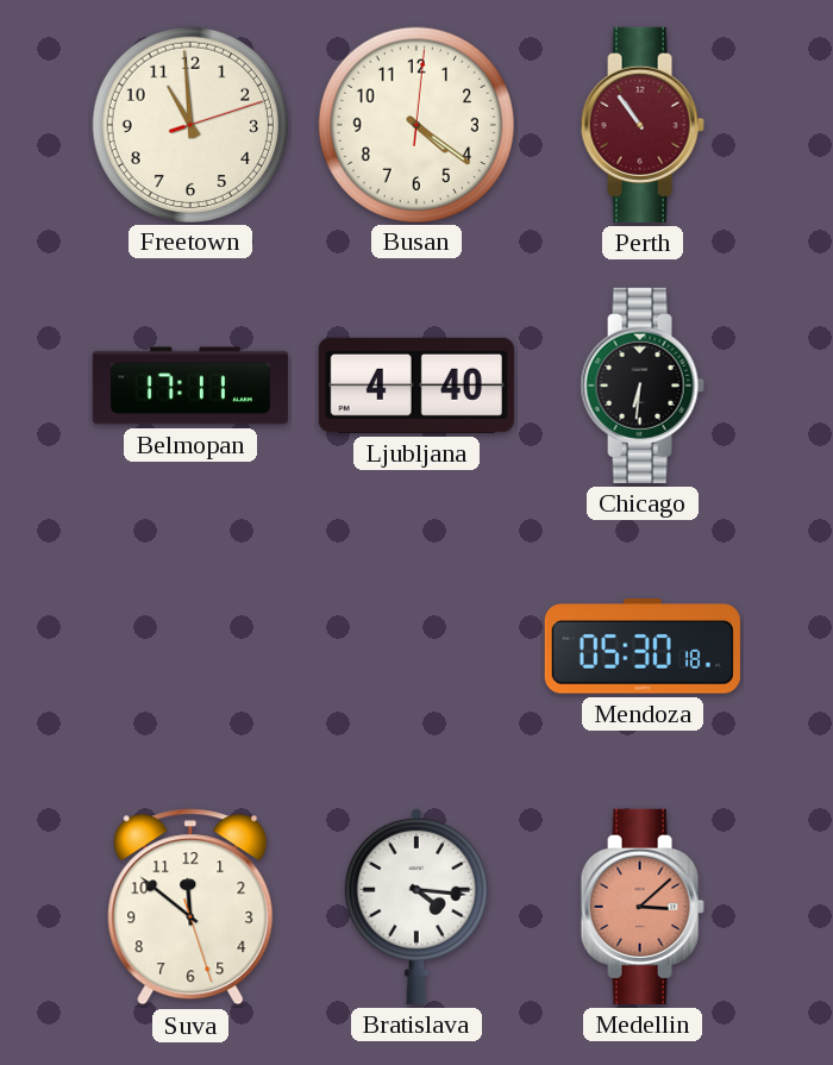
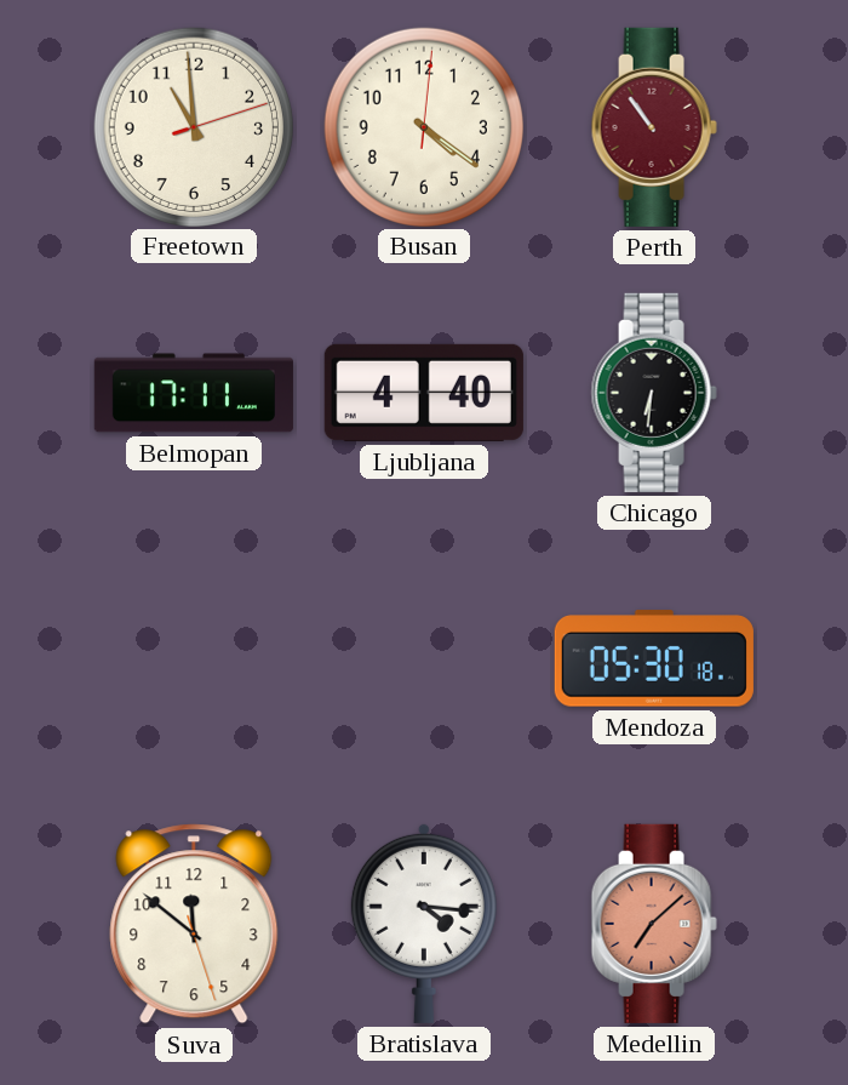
Medellin: 3:08 -> 7:08
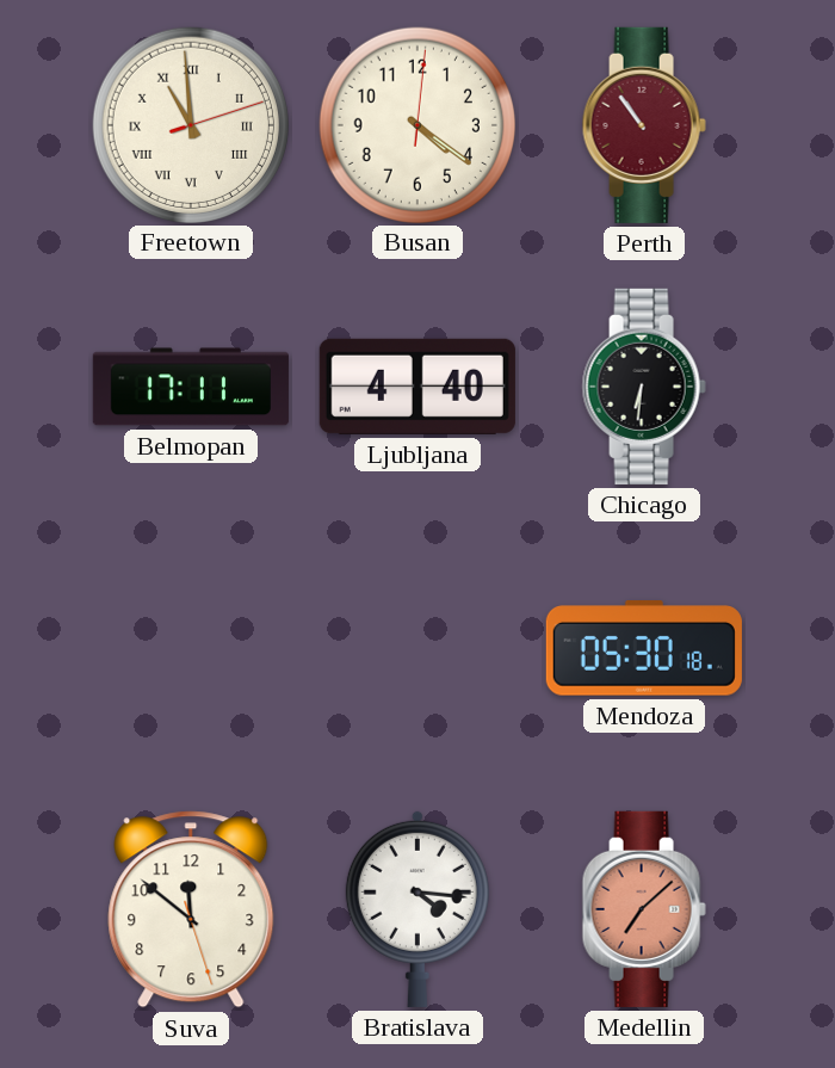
Freetown numerals: Arabic -> Roman
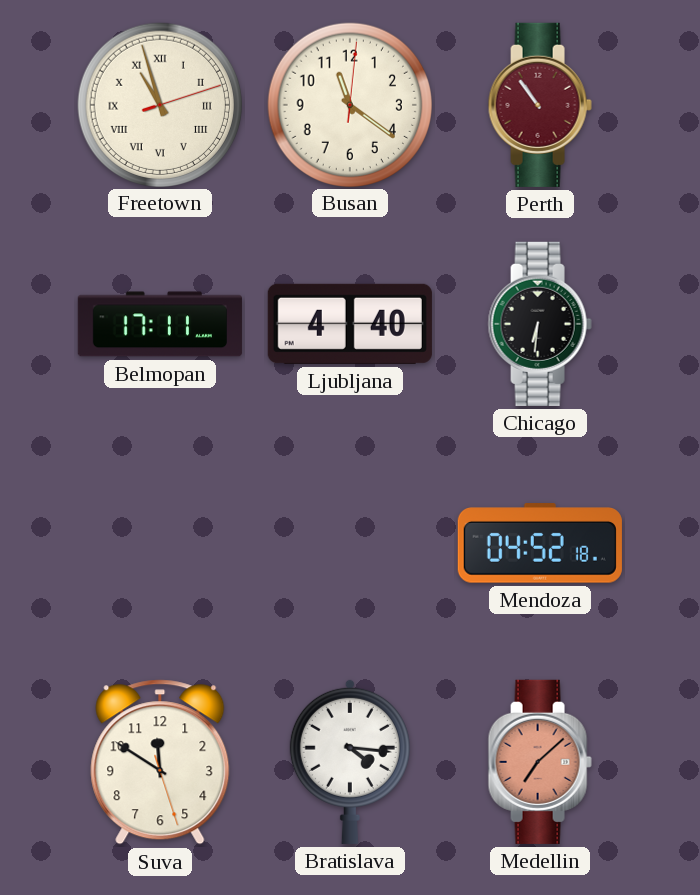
Freetown: 10:59 -> 10:57
Busan: 4:21 -> 11:21
Mendoza: 05:30 -> 04:52
Suva: 11:51 -> 11:50
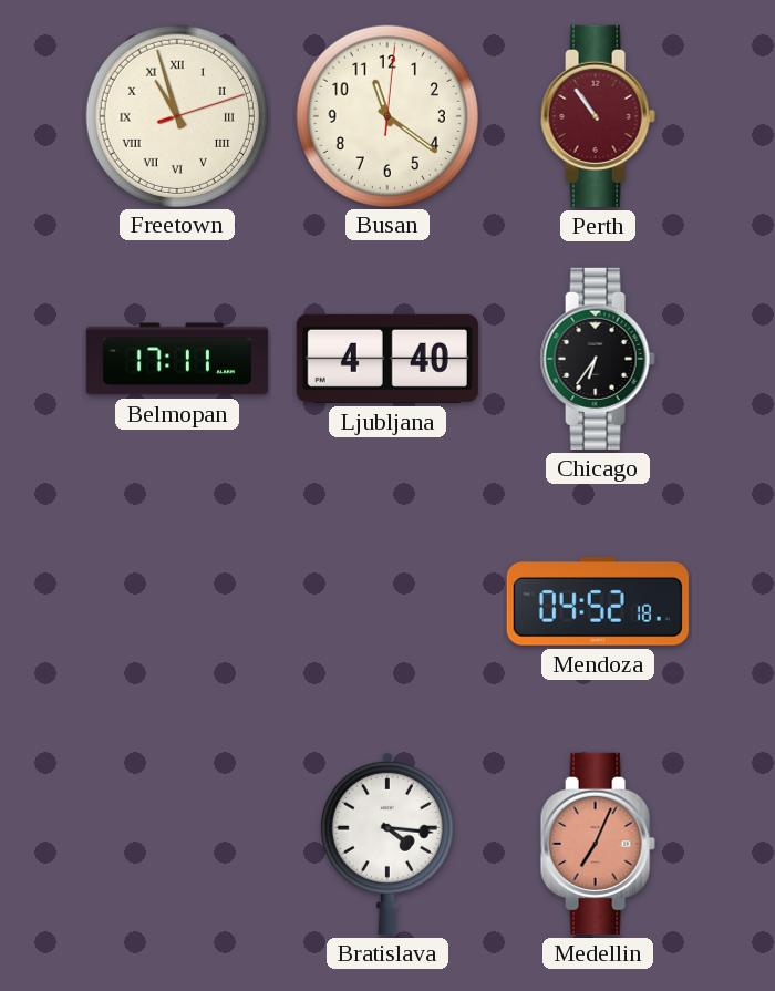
Chicago: 6:31 -> 6:36
Suva: 11:50 -> none
Medellin: 7:08 -> 7:04
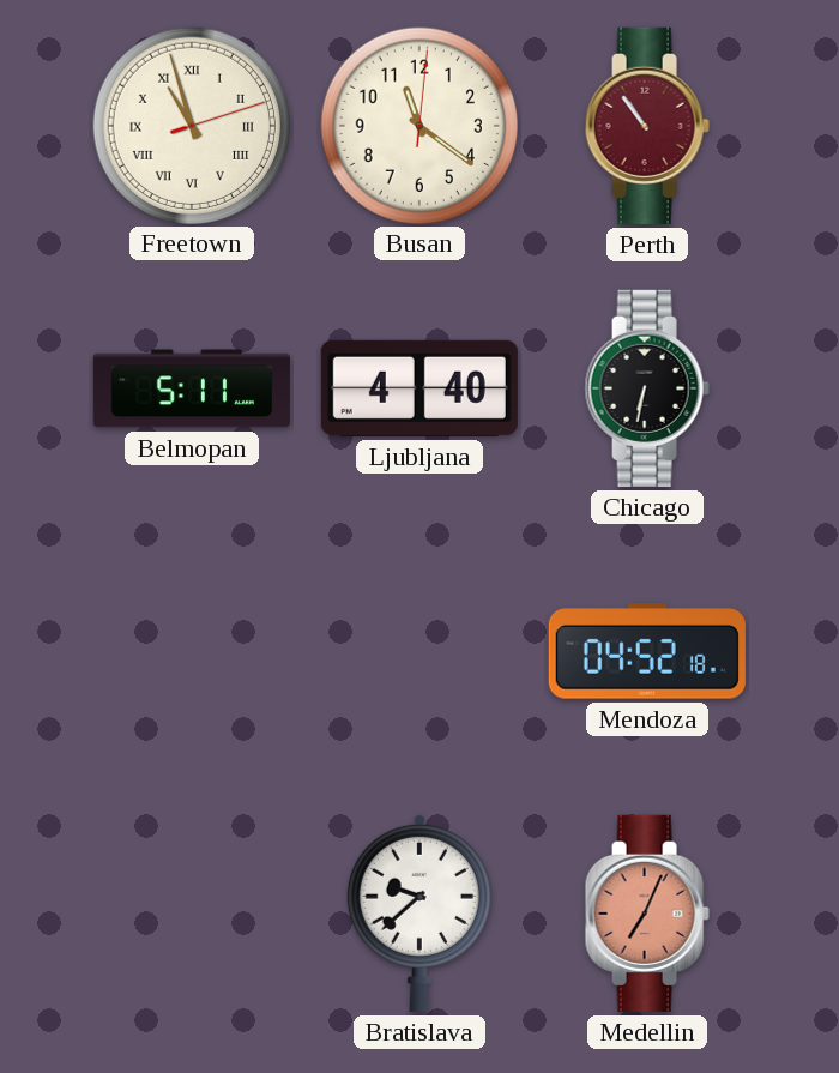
Belmopan: 17:11 -> 5:11
Chicago: 6:36 -> 6:32
Bratislava: 4:16 -> 9:38
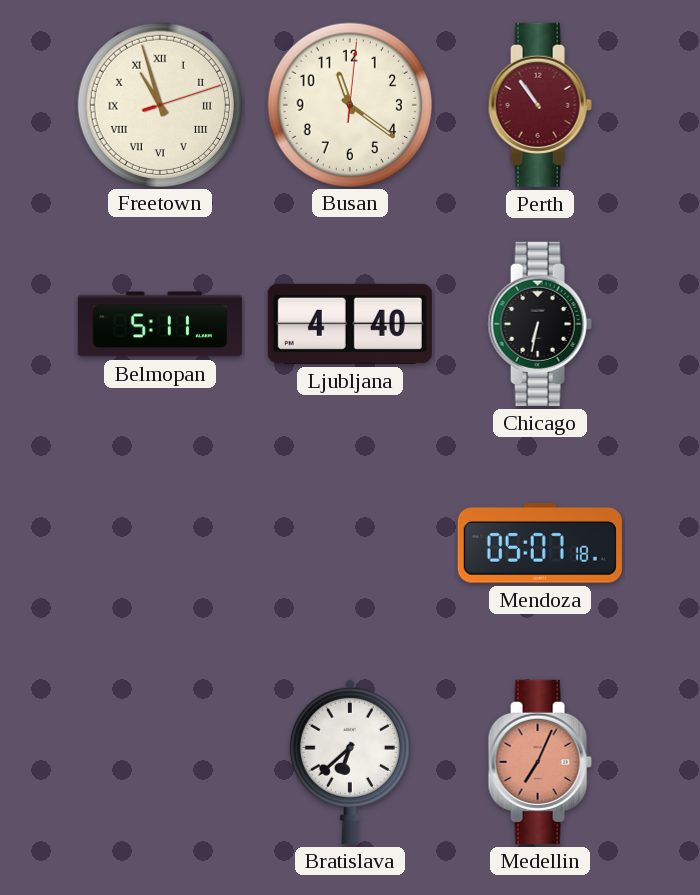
Mendoza: 04:52 -> 05:07
Bratislava: 9:38 -> 6:38
